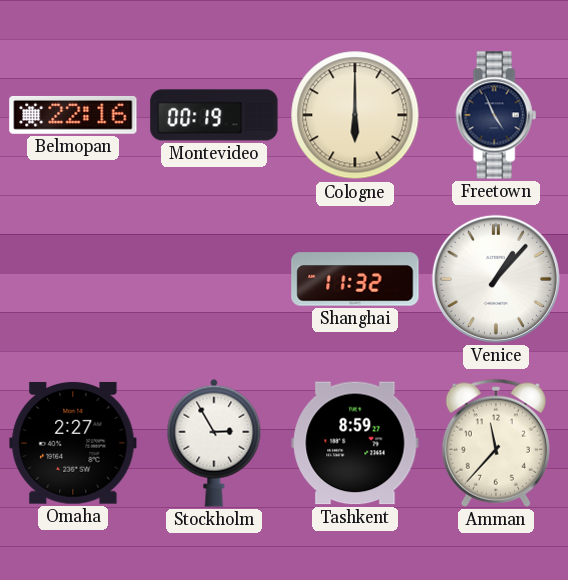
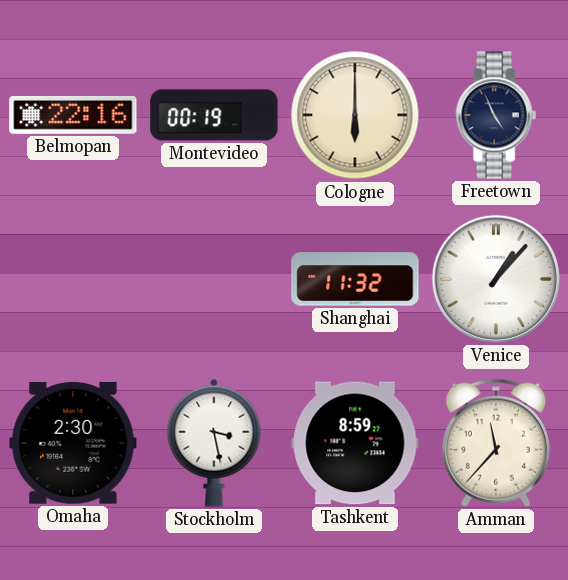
Omaha: 2:27 -> 2:30
Stockholm: 2:55 -> 3:28
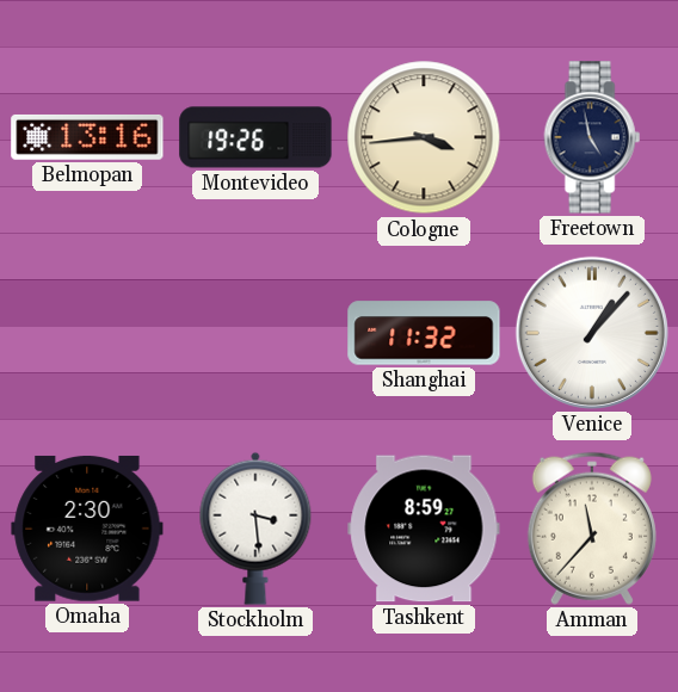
Belmopan: 22:16 -> 13:16
Montevideo: 00:19 -> 19:26
Cologne: 6:00 -> 3:44
Freetown: 4:56 -> 4:58
Stockholm: 3:28 -> 3:29
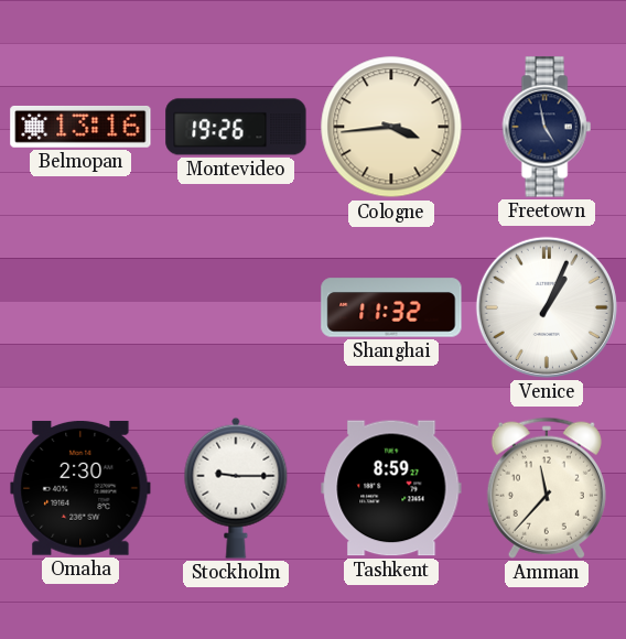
Venice: 1:07 -> 1:04
Stockholm: 3:29 -> 9:15
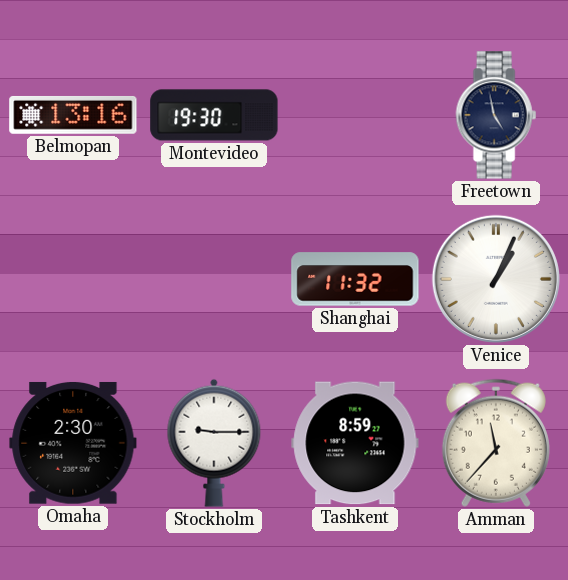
Montevideo: 19:26 -> 19:30
Cologne: 3:44 -> none
